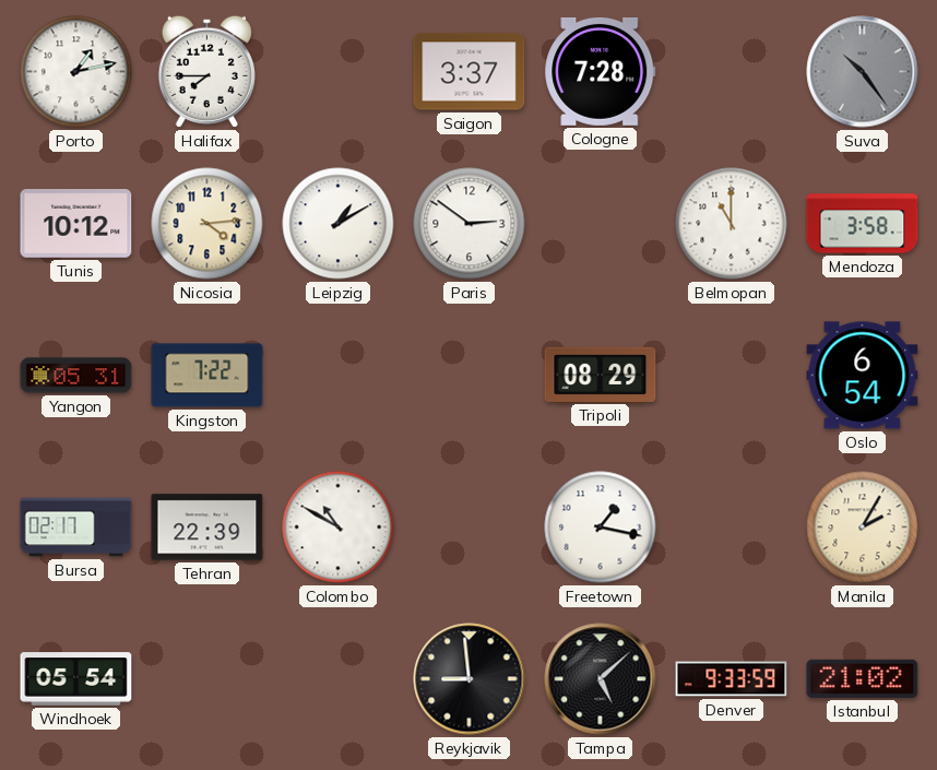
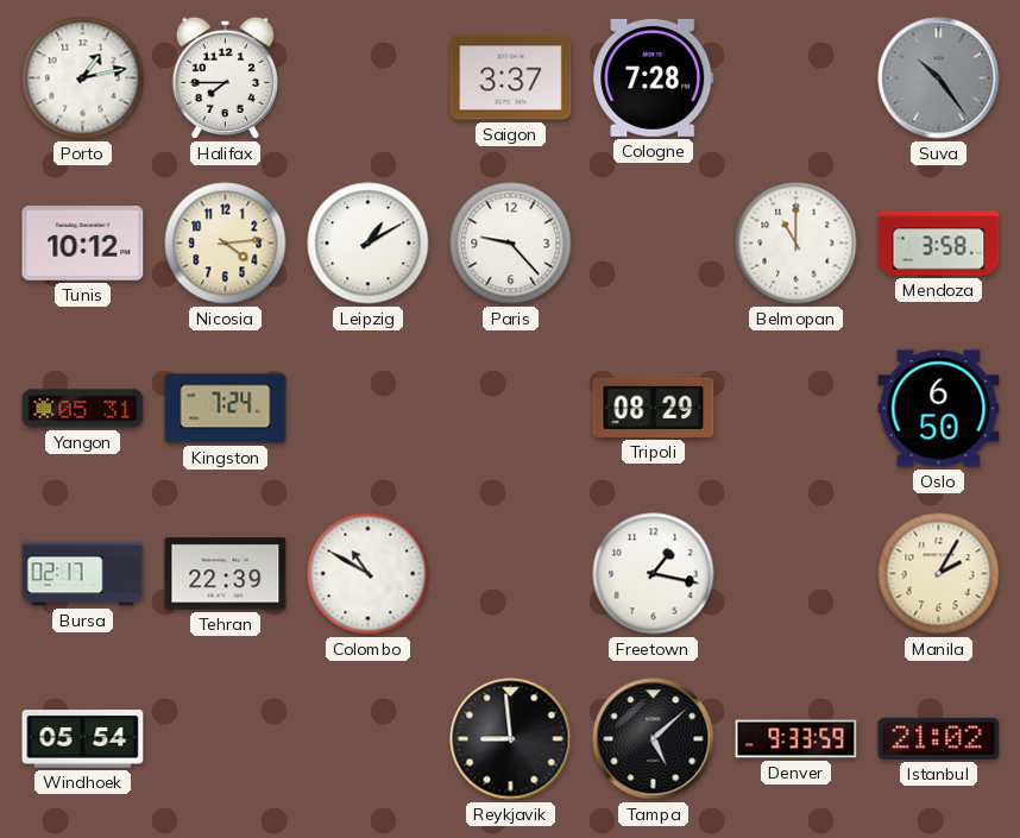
Paris: 2:51 -> 9:23
Kingston: 7:22 -> 7:24
Oslo: 6:54 -> 6:50
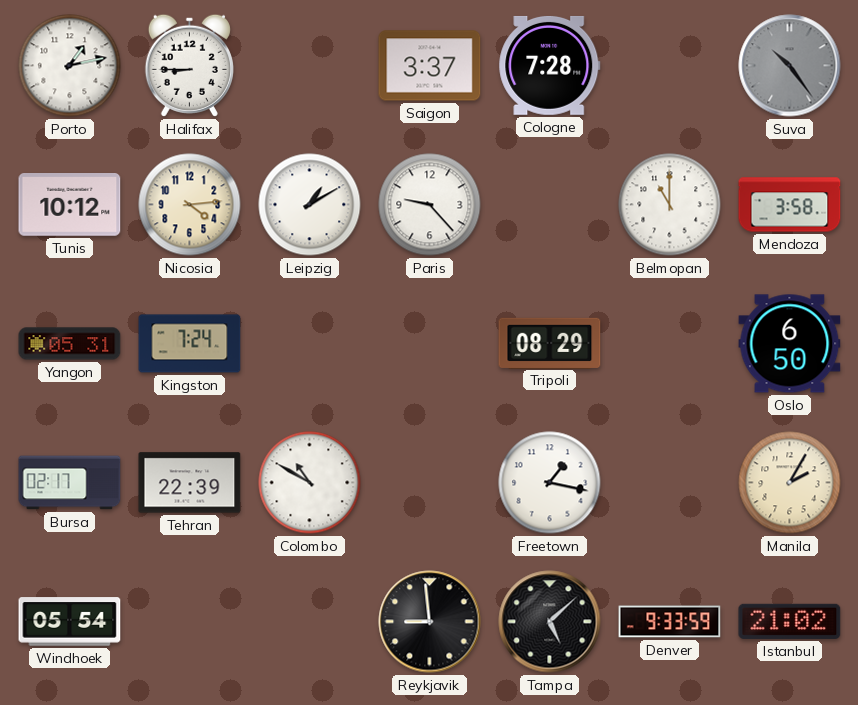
Halifax: 7:45 -> 8:45
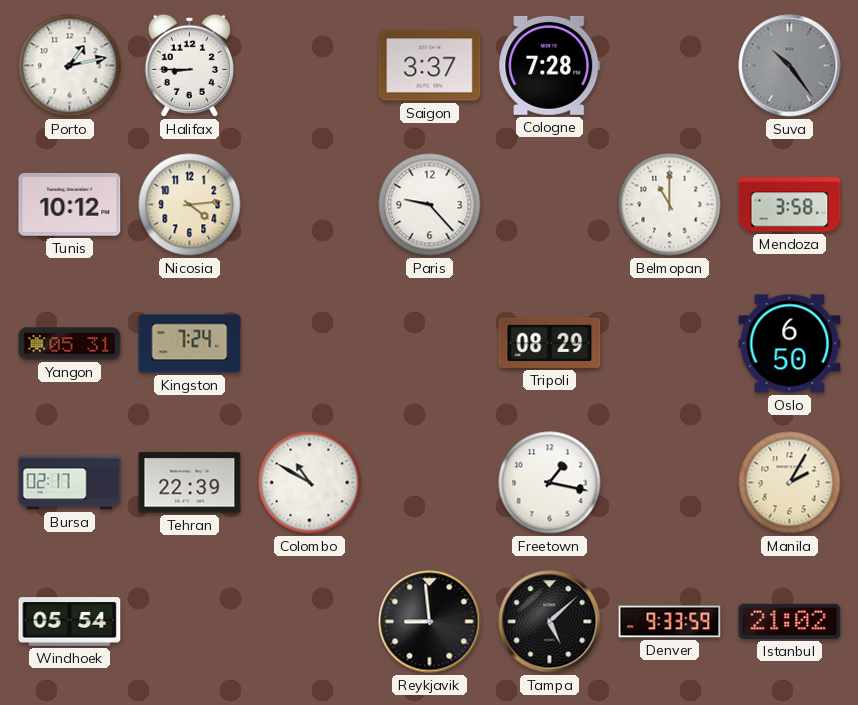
Leipzig: 1:10 -> none
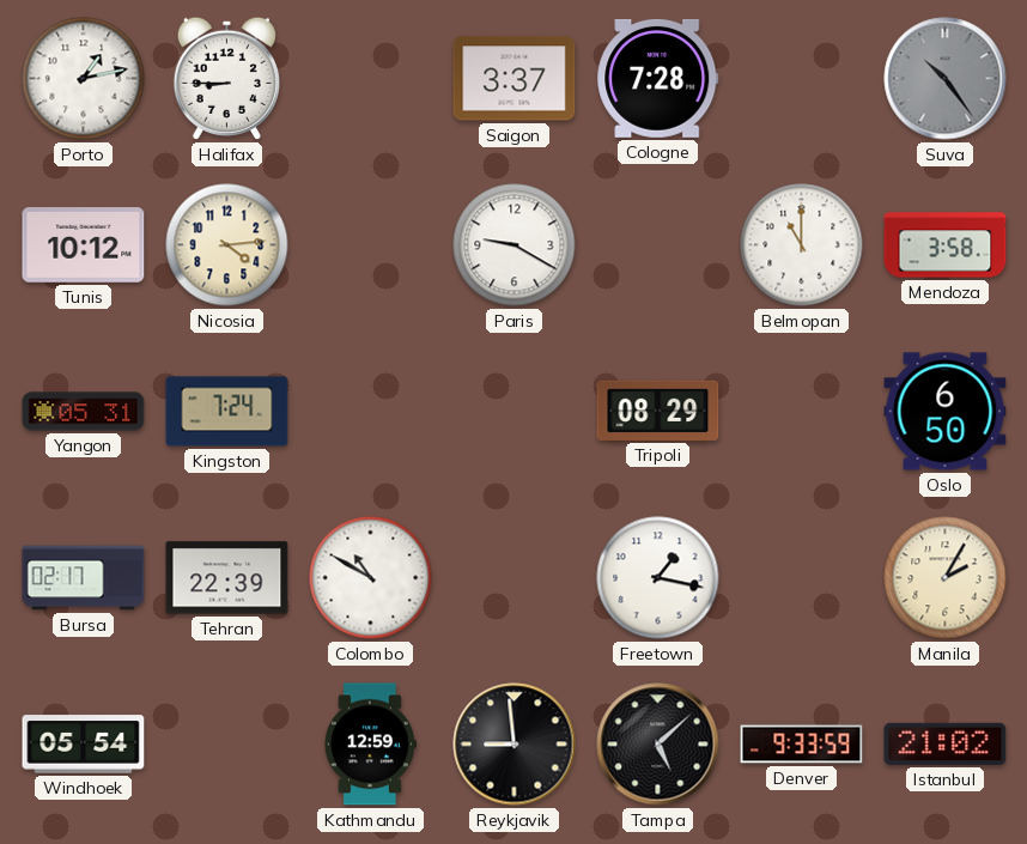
Paris: 9:23 -> 9:20
Kathmandu: none -> 12:59
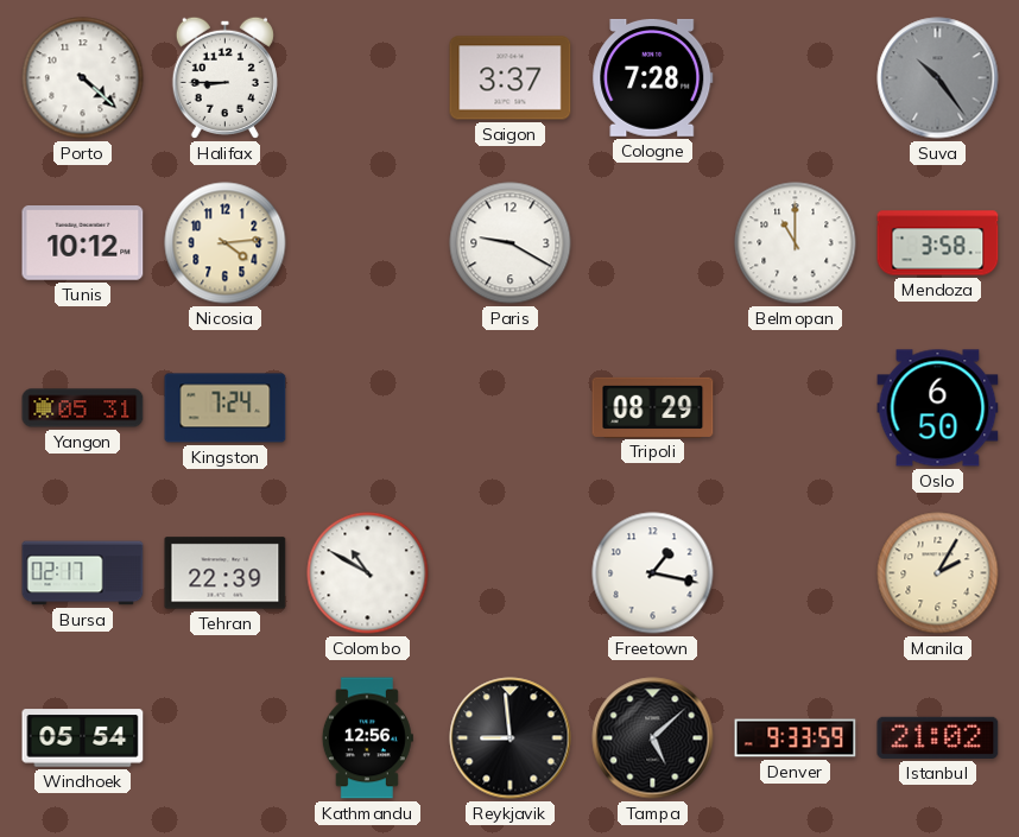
Porto: 1:13 -> 4:22
Kathmandu: 12:59 -> 12:56
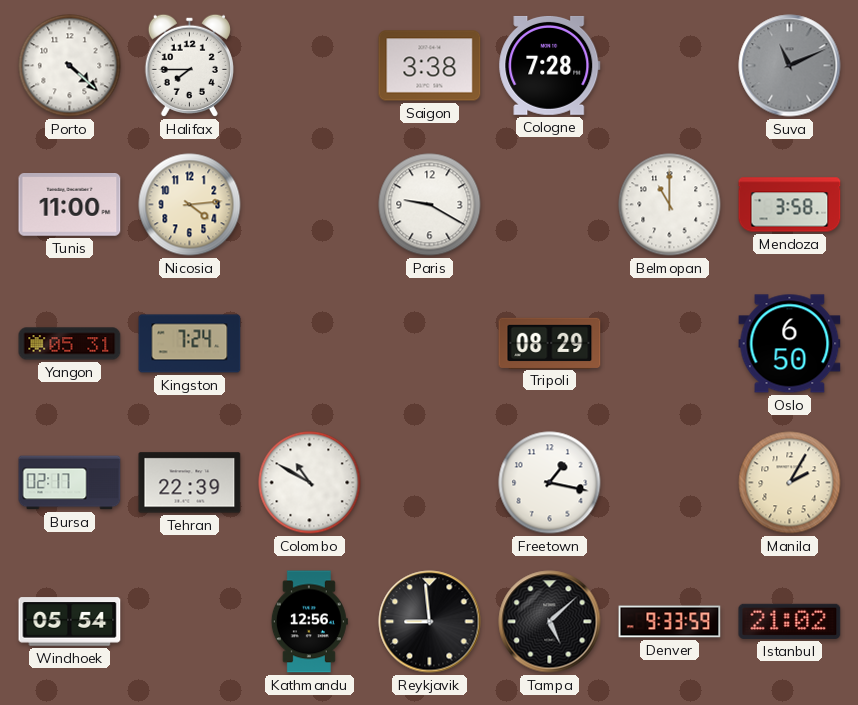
Halifax: 8:45 -> 7:45
Saigon: 3:37 -> 3:38
Suva: 10:24 -> 11:11
Tunis: 10:12 -> 11:00
